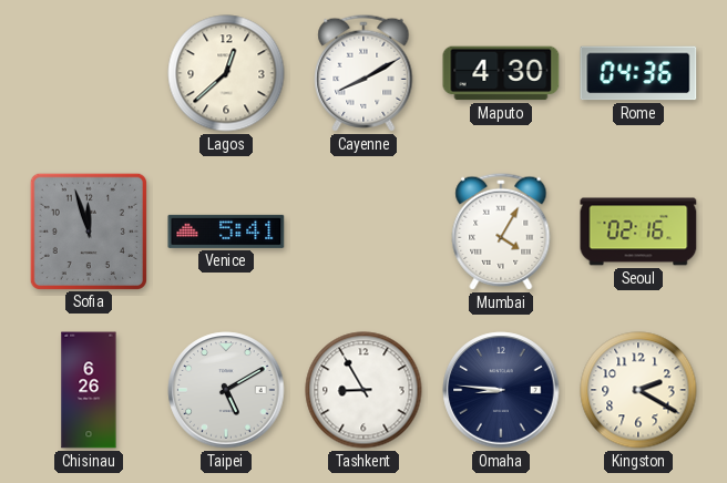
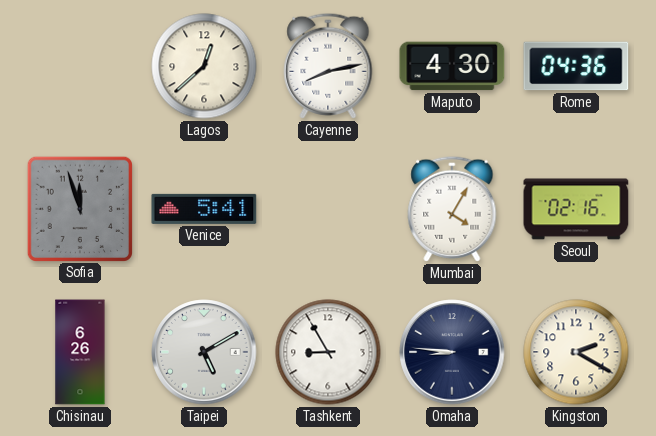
Cayenne: 8:10 -> 8:13
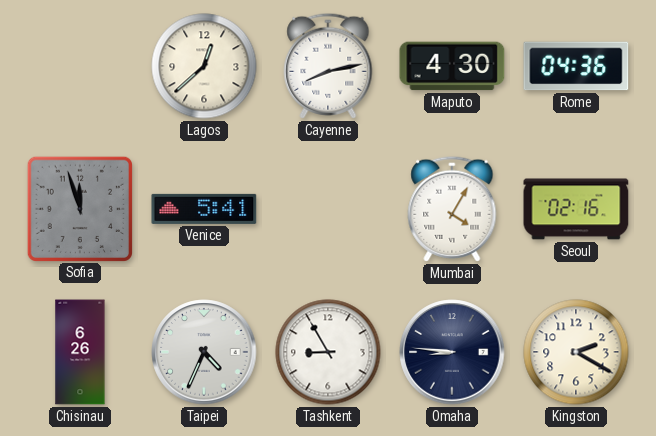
Taipei: 5:10 -> 4:34
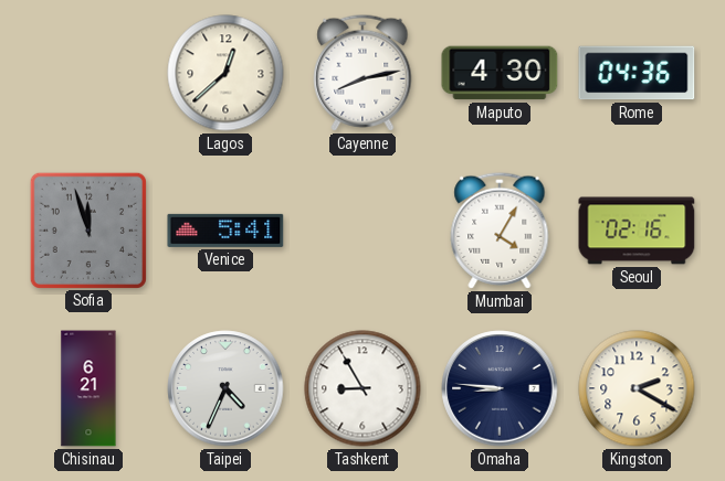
Chisinau: 6:26 -> 6:21
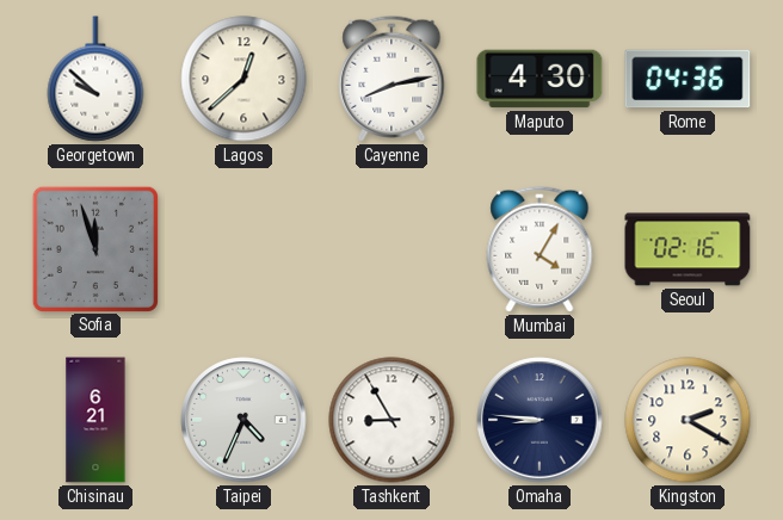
Georgetown: none -> 9:52
Venice: 5:41 -> none
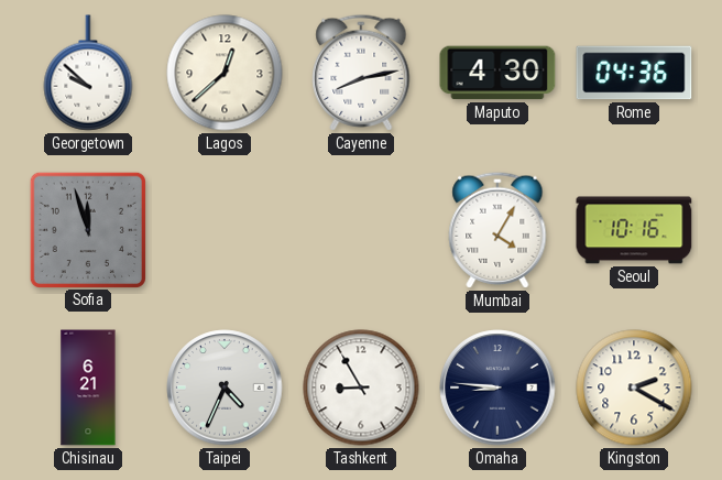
Seoul: 02:16 -> 10:16
